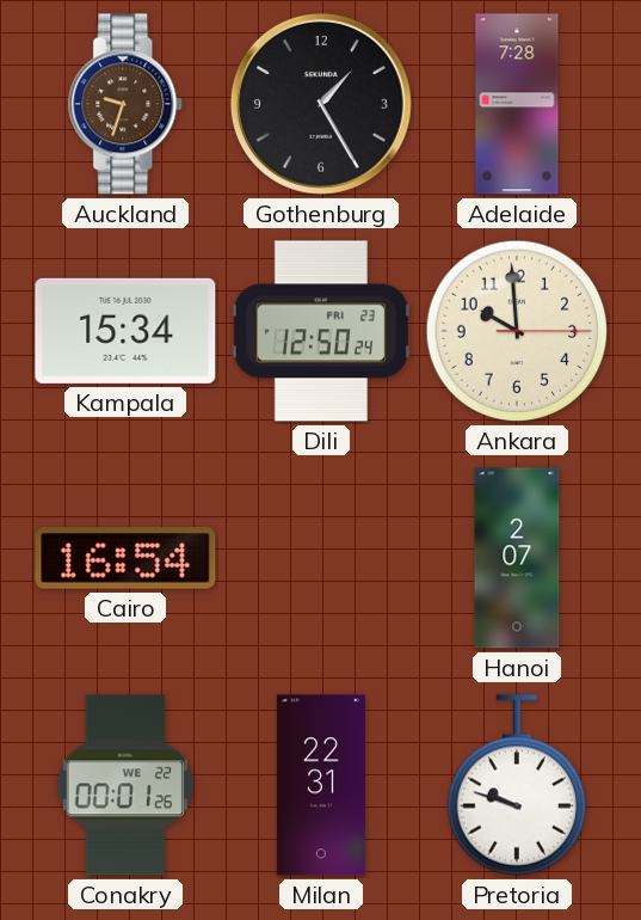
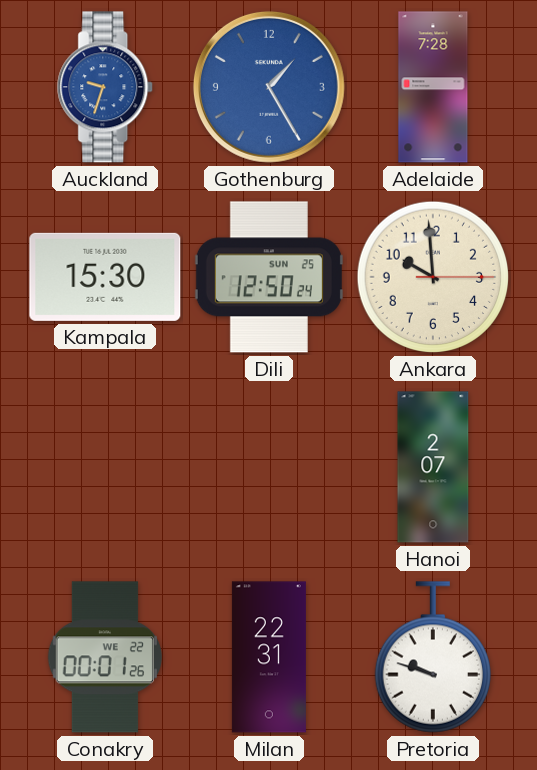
Auckland dial: brown -> blue
Gothenburg dial: black -> blue
Kampala: 15:34 -> 15:30
Dili date: FRI 23 -> SUN 25
Cairo: 16:54 -> none
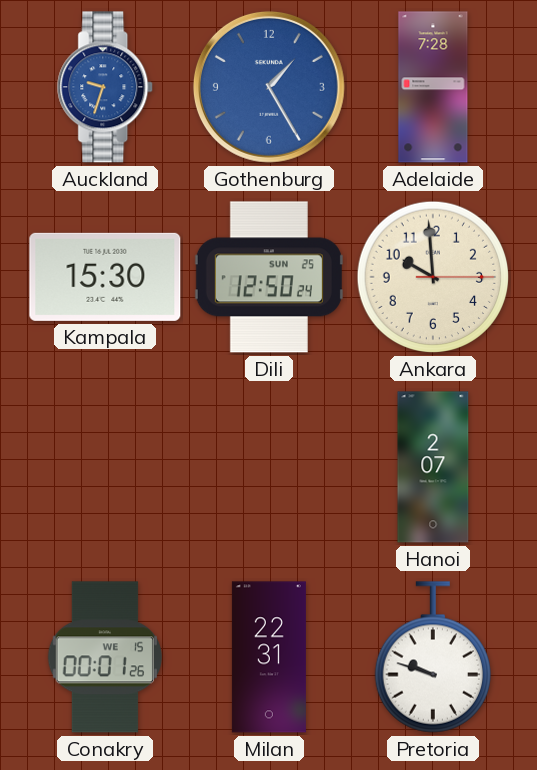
Conakry date: WE 22 -> WE 15
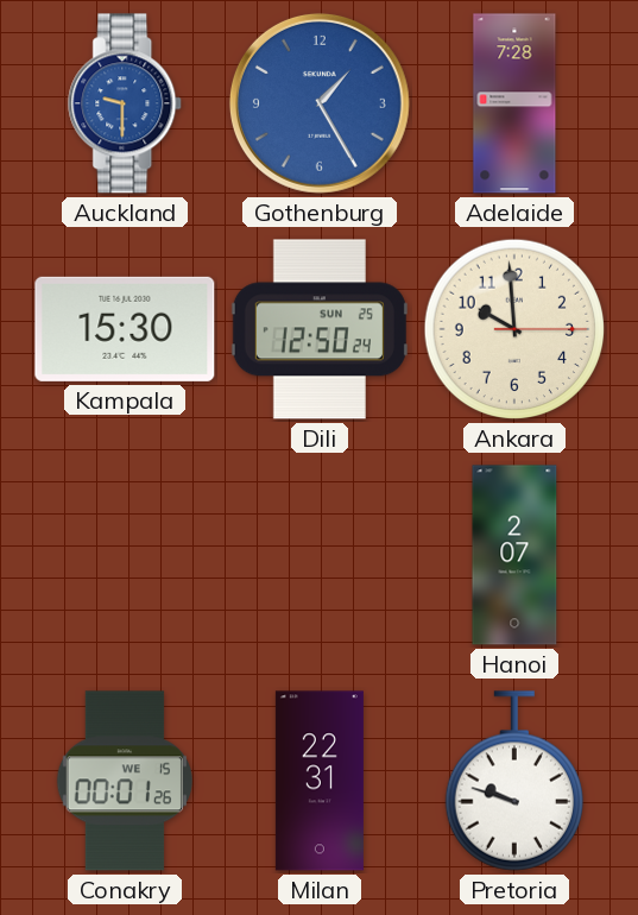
Auckland: 9:33 -> 9:30
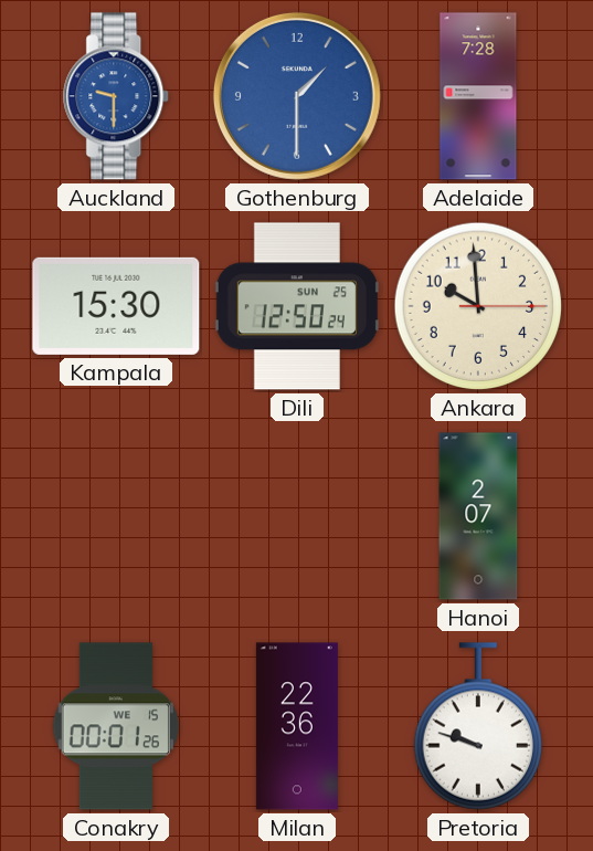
Gothenburg: 1:25 -> 1:30
Milan: 22:31 -> 22:36
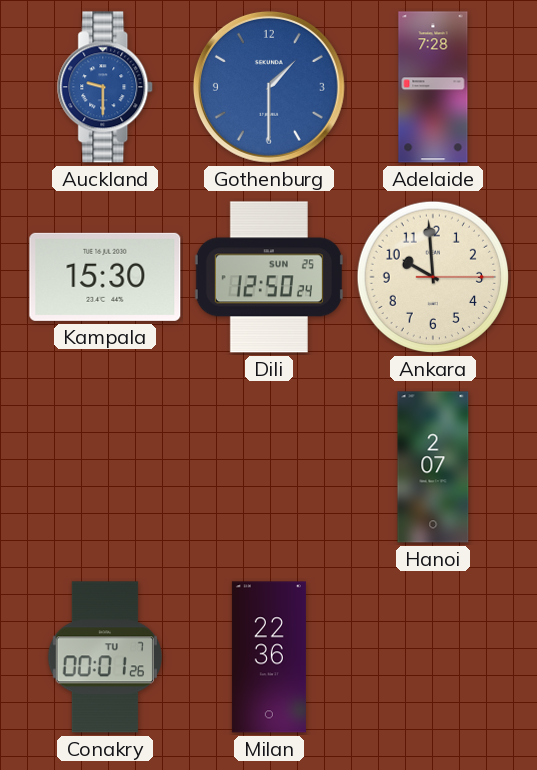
Conakry date: WE 15 -> TU 7
Pretoria: 9:48 -> none
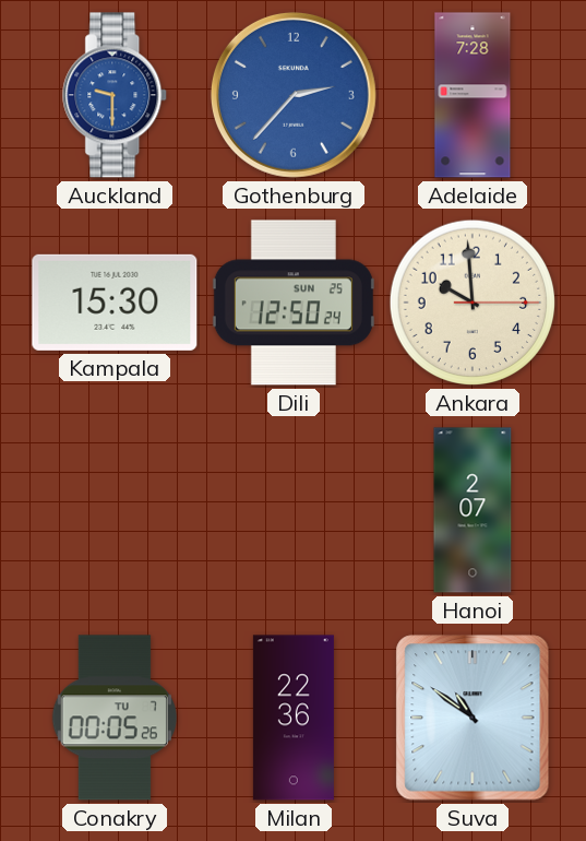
Gothenburg: 1:30 -> 2:37
Conakry: 00:01 -> 00:05
Suva: none -> 10:51
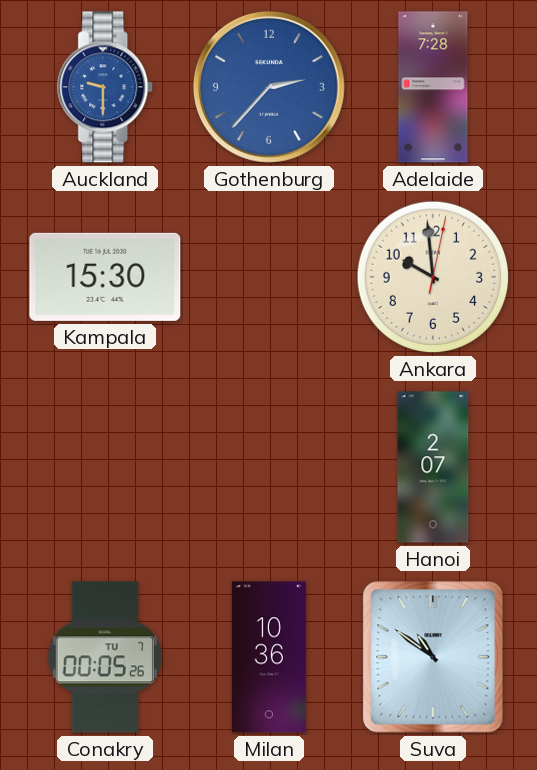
Dili: 12:50 -> none
Ankara: 9:59:15 -> 9:59:02
Milan: 22:36 -> 10:36
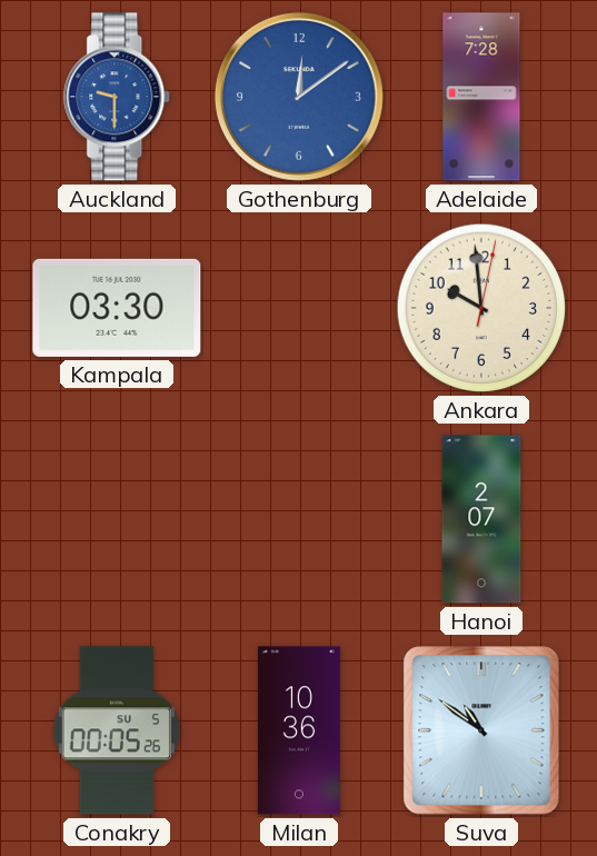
Gothenburg: 2:37 -> 12:09
Kampala: 15:30 -> 03:30
Conakry date: TU 7 -> SU 5
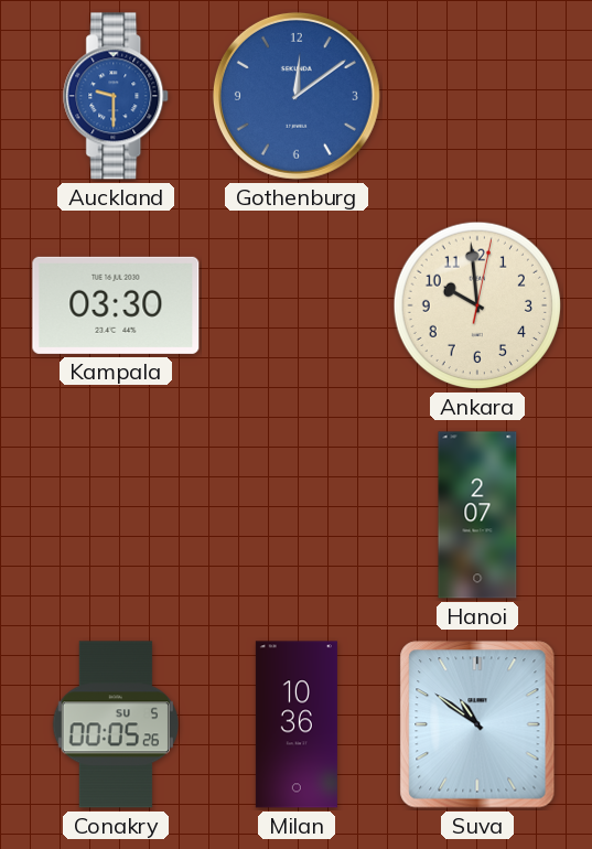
Adelaide: 7:28 -> none
